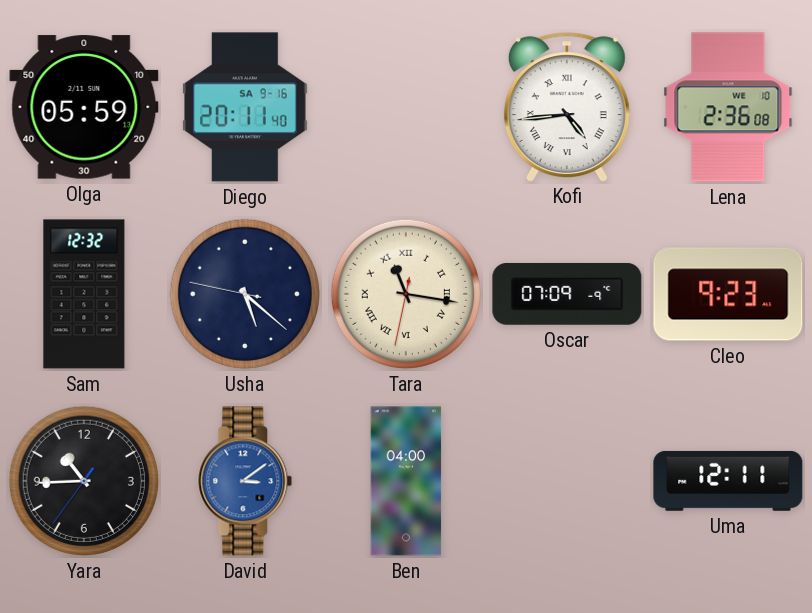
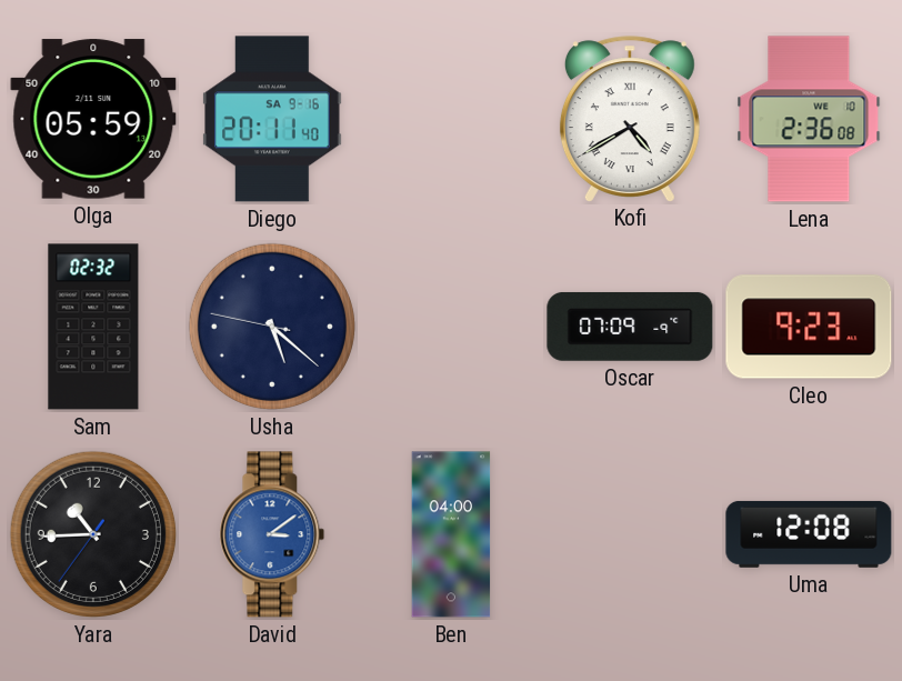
Kofi: 4:44 -> 4:40
Sam: 12:32 -> 02:32
Tara: 11:16 -> none
Uma: 12:11 -> 12:08
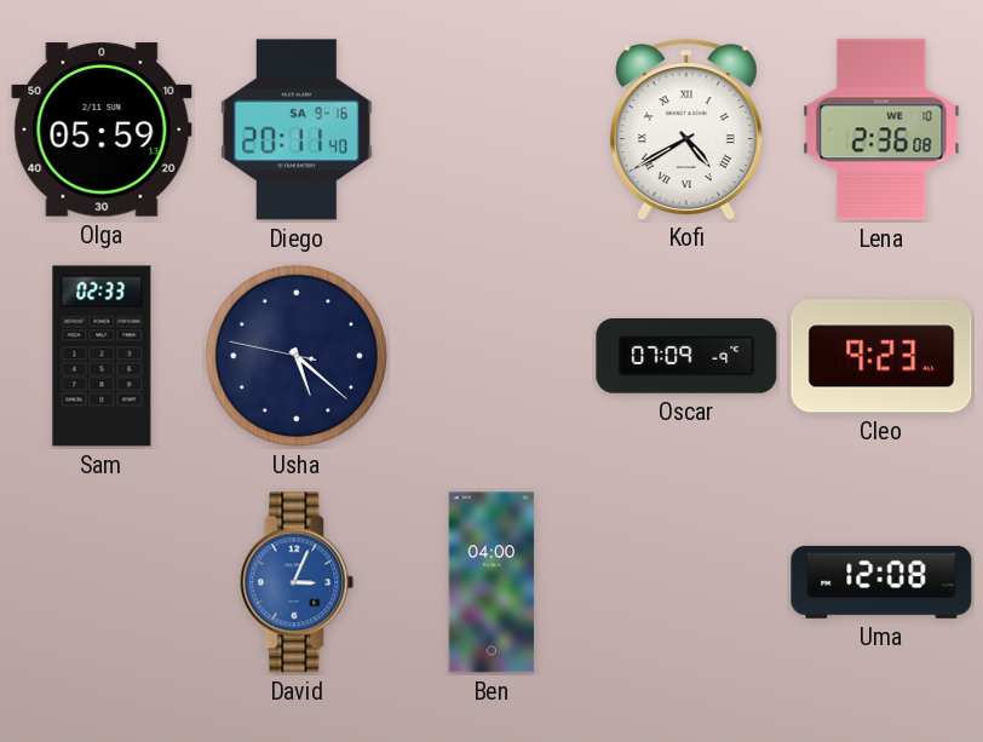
Sam: 02:32 -> 02:33
Yara: 10:44 -> none
David: 3:09 -> 3:04
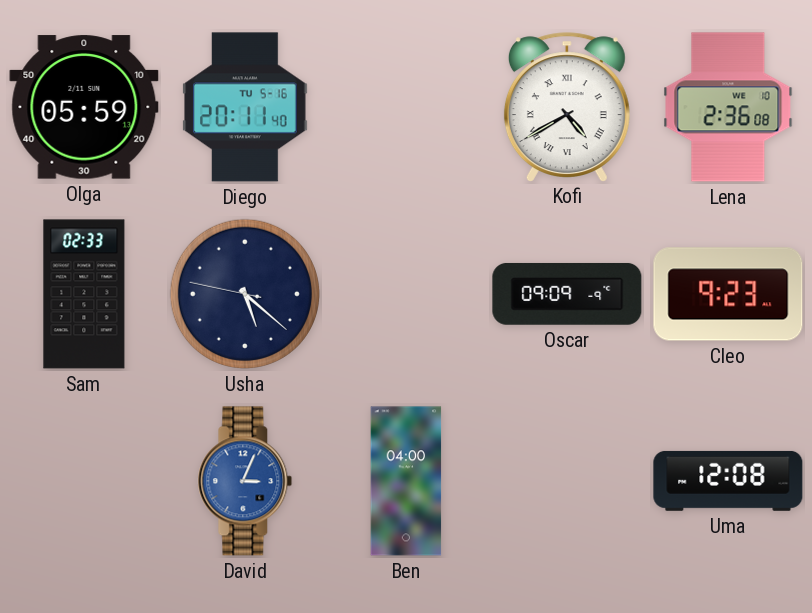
Diego date: SA 9-16 -> TU 5-16
Oscar: 07:09 -> 09:09
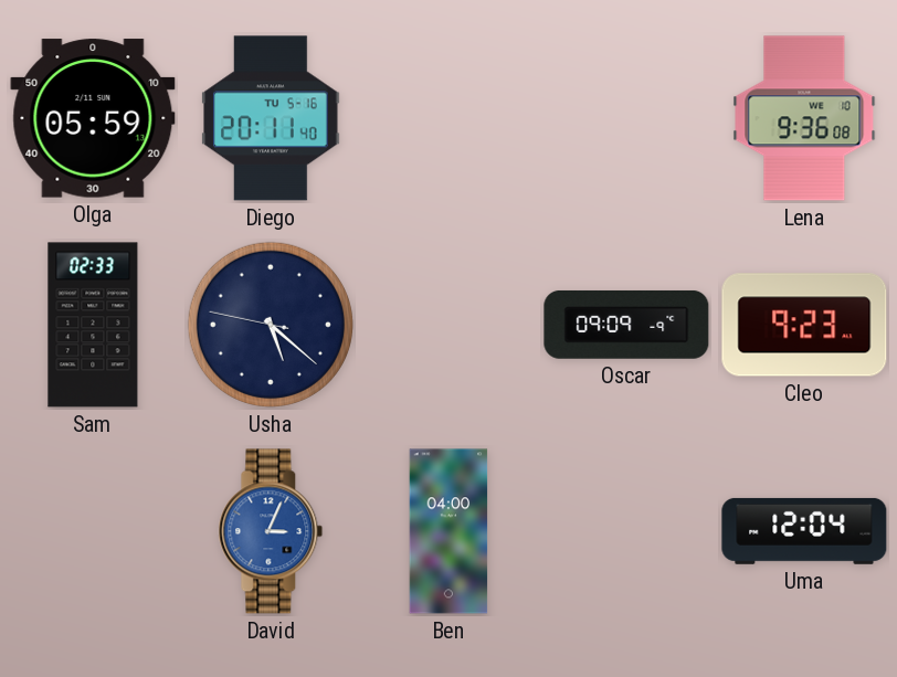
Kofi: 4:40 -> none
Lena: 2:36 -> 9:36
Uma: 12:08 -> 12:04
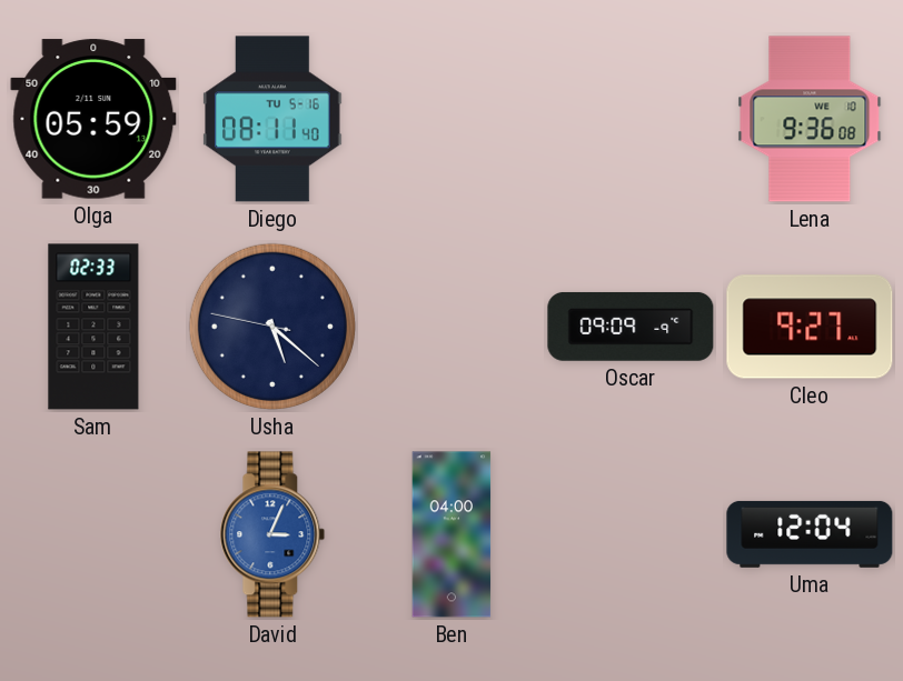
Diego: 20:11 -> 08:11
Cleo: 9:23 -> 9:27
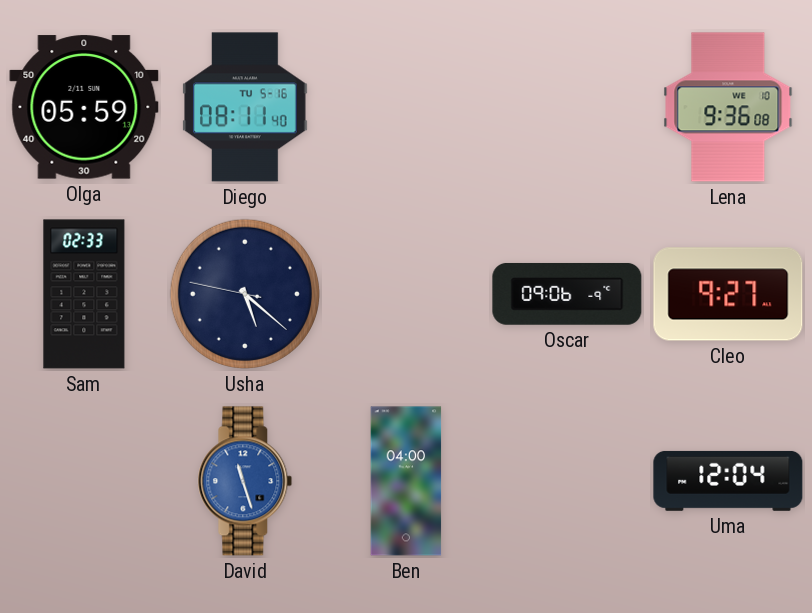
Oscar: 09:09 -> 09:06
David: 3:04 -> 11:27
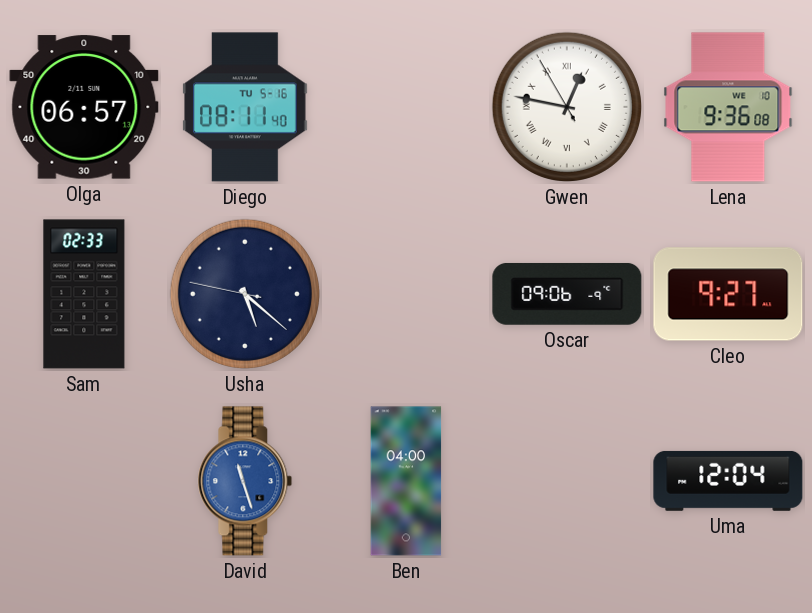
Olga: 05:59 -> 06:57
Gwen: none -> 12:46
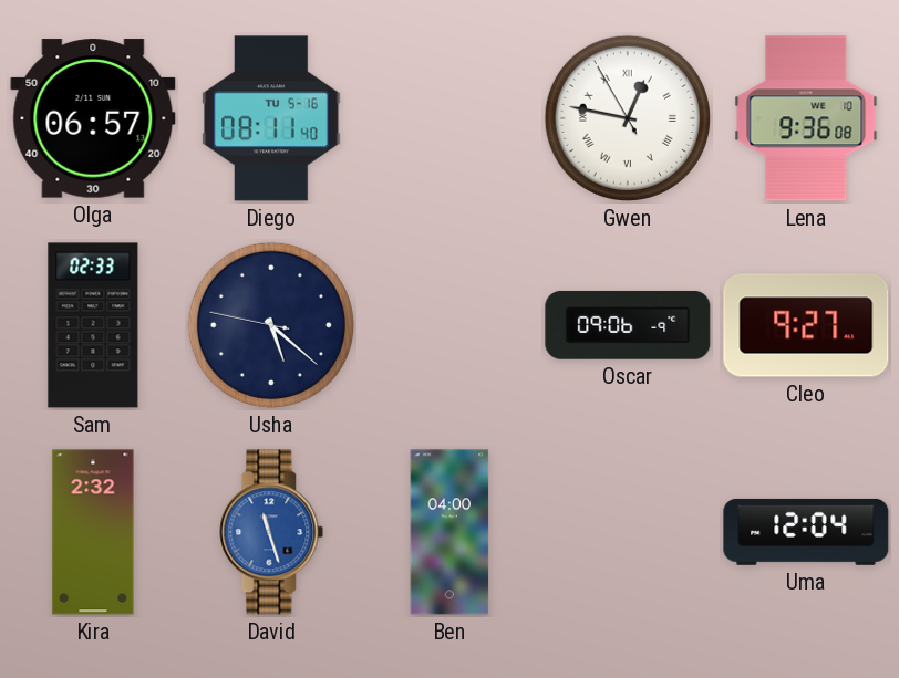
Kira: none -> 2:32
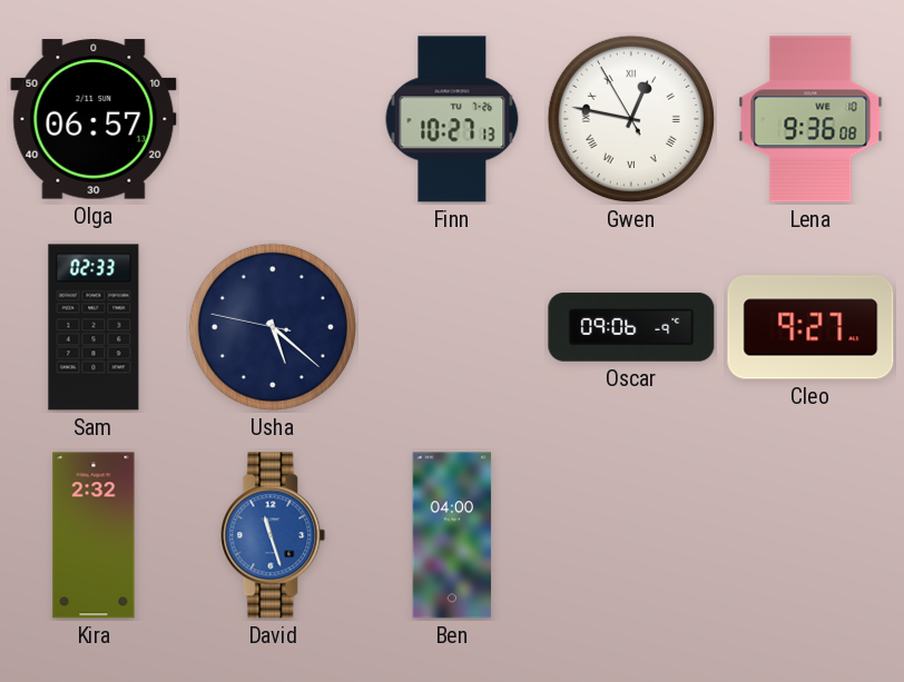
Diego: 08:11 -> none
Finn: none -> 10:27
Uma: 12:04 -> none
